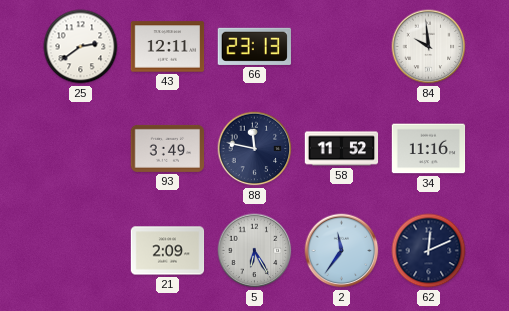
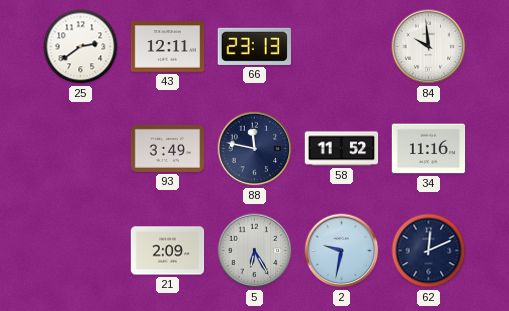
2: 11:36 -> 9:32
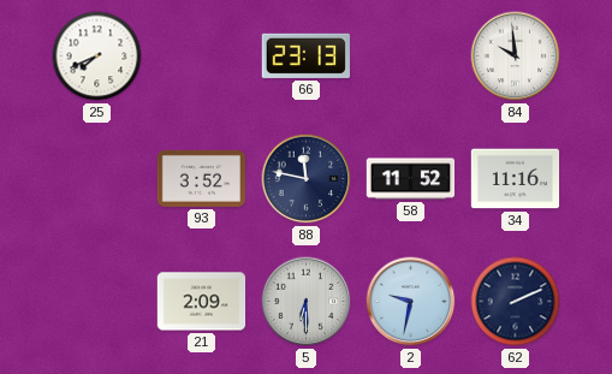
25: 2:39 -> 7:41
43: 12:11 -> none
93: 3:49 -> 3:52
5: 6:25 -> 6:30
62: 12:11 -> 2:11
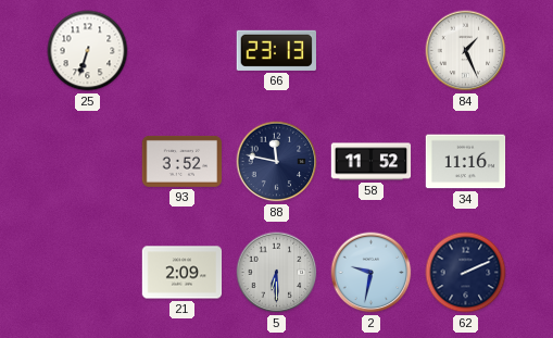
25: 7:41 -> 6:33
84: 9:59 -> 1:26
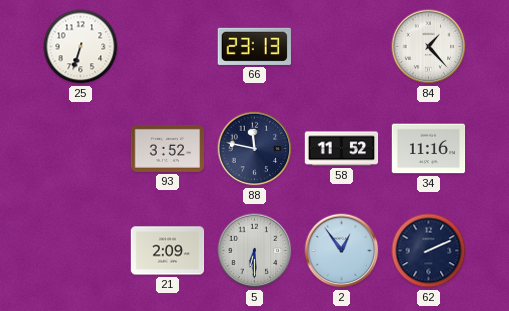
84: 1:26 -> 1:23
2: 9:32 -> 12:54
